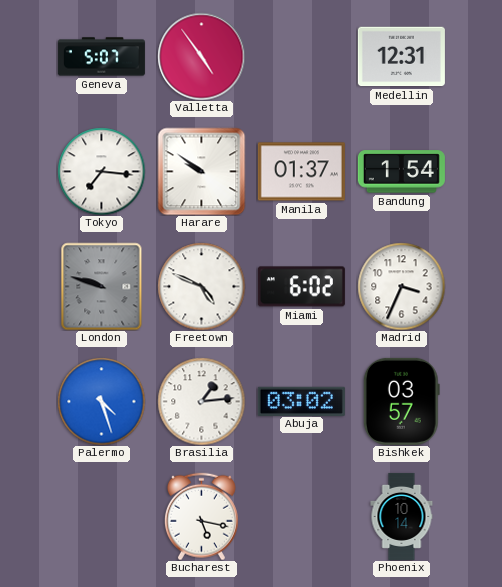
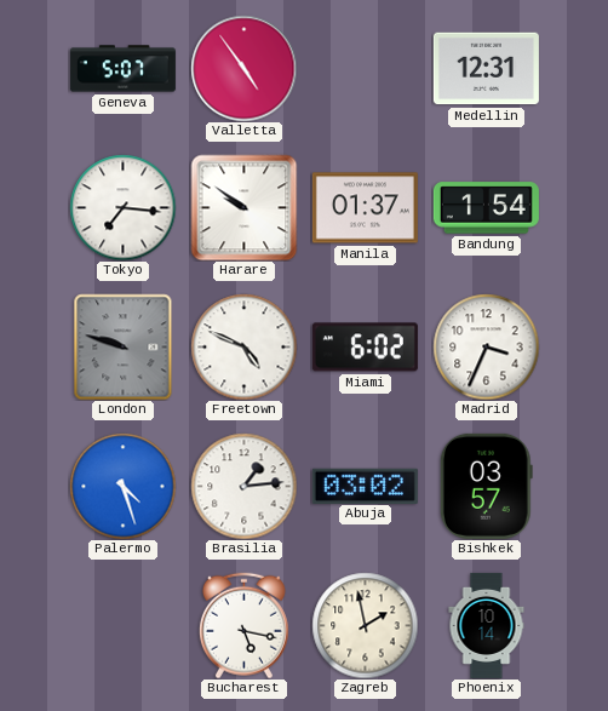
Zagreb: none -> 1:58
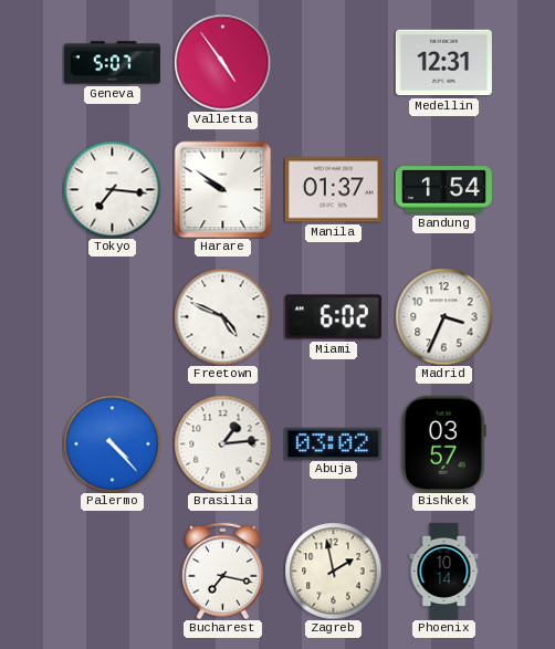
London: 9:48 -> none
Palermo: 4:27 -> 4:23
Bucharest: 5:17 -> 7:17
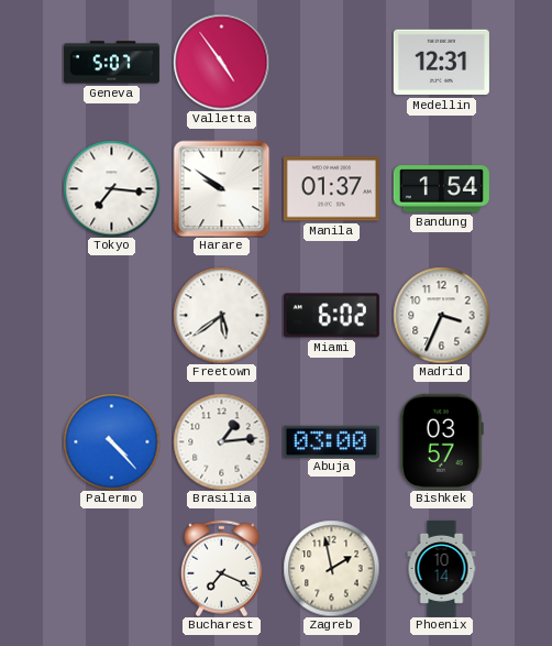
Freetown: 4:49 -> 5:39
Abuja: 03:02 -> 03:00
Bucharest: 7:17 -> 7:19
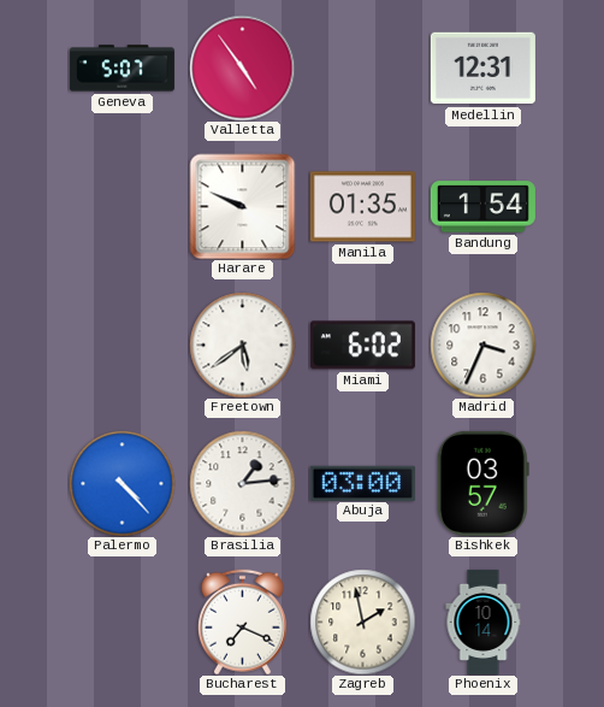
Tokyo: 7:16 -> none
Harare: 9:51 -> 9:49
Manila: 01:37 -> 01:35
